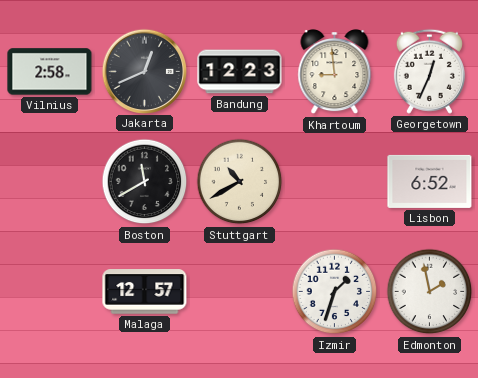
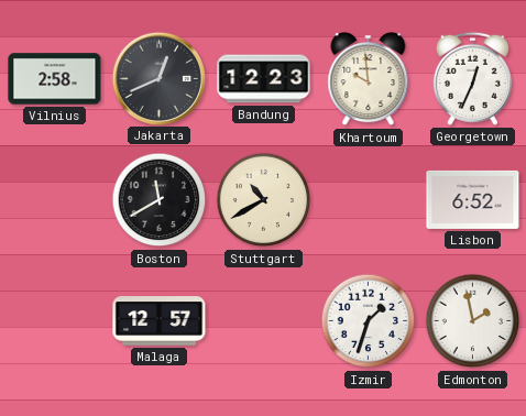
Khartoum: 8:59 -> 9:59
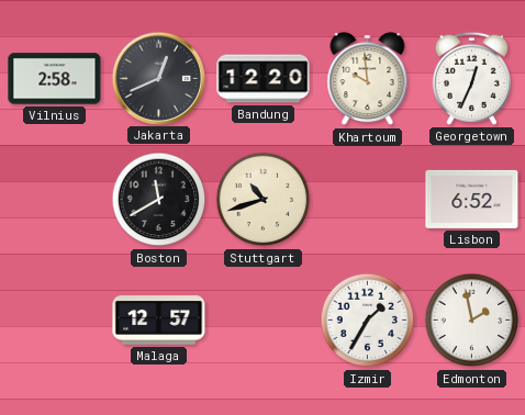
Bandung: 12:23 -> 12:20
Stuttgart: 10:40 -> 10:42
Izmir: 1:33 -> 1:35
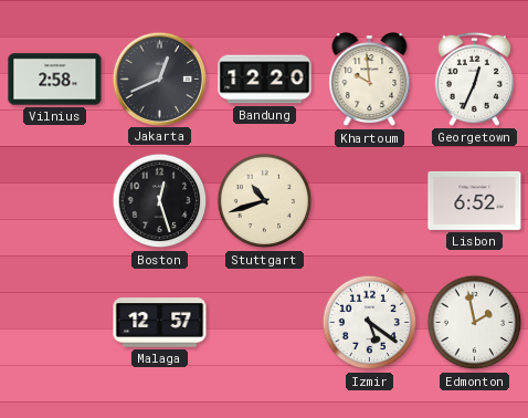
Boston: 11:40 -> 12:27
Izmir: 1:35 -> 5:21
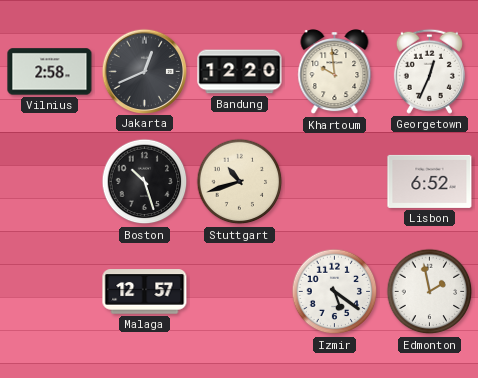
Boston: 12:27 -> 10:27
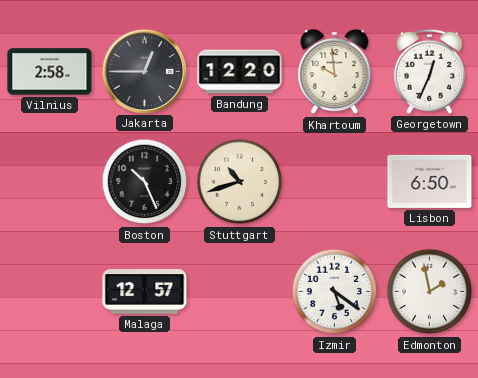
Jakarta: 12:41 -> 12:45
Boston: 10:27 -> 10:26
Lisbon: 6:52 -> 6:50
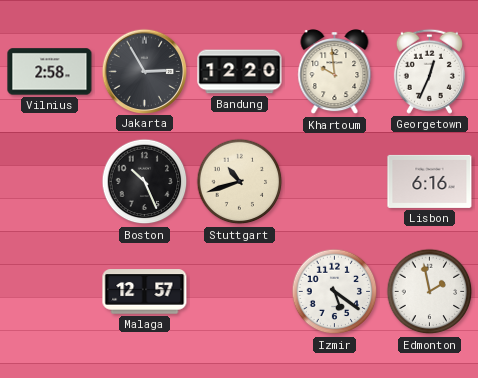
Jakarta: 12:45 -> 2:55
Lisbon: 6:50 -> 6:16
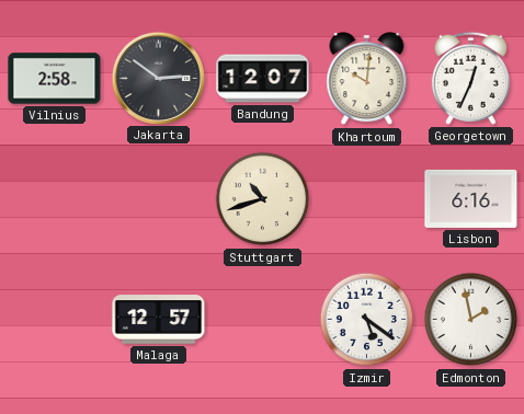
Jakarta: 2:55 -> 2:51
Bandung: 12:20 -> 12:07
Khartoum: 9:59 -> 10:01
Boston: 10:26 -> none
